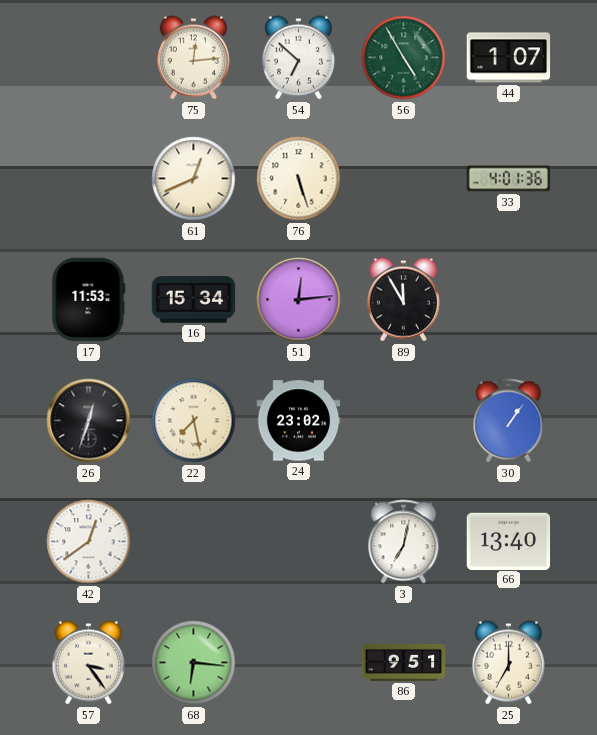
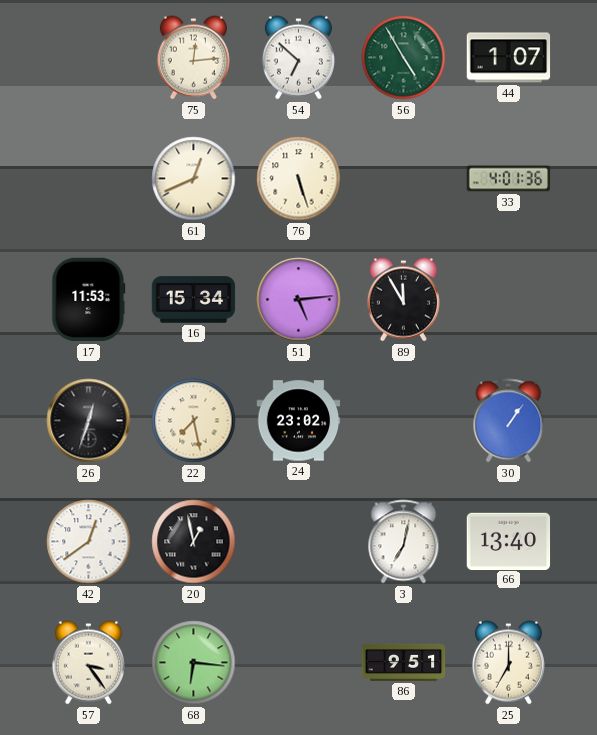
51: 12:14 -> 5:14
20: none -> 12:58
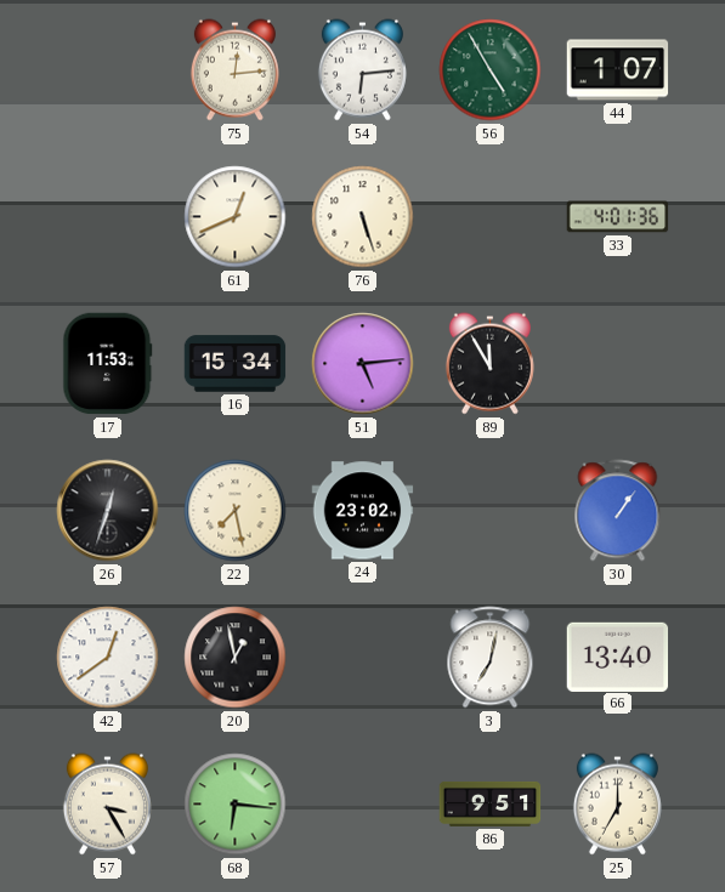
54: 6:52 -> 6:14
57: 3:24 -> 3:25
